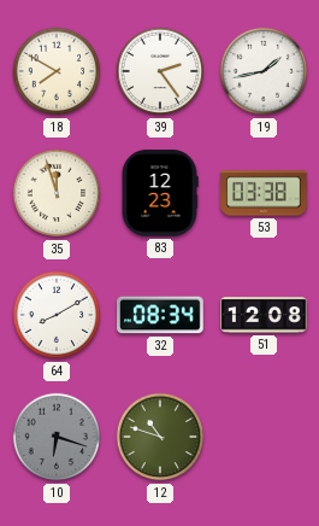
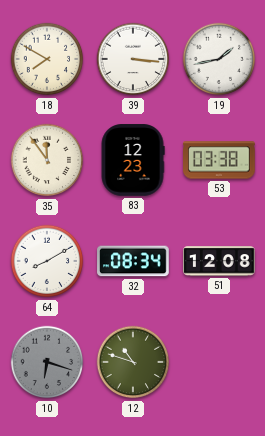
39: 2:24 -> 3:16
35: 11:57 -> 11:54
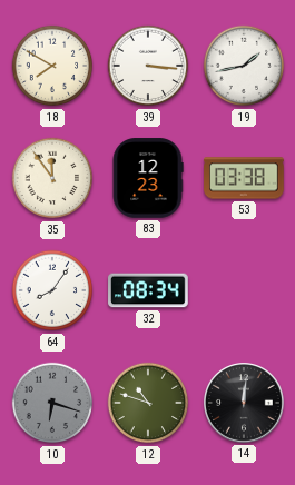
64: 8:10 -> 8:06
51: 12:08 -> none
14: none -> 12:01
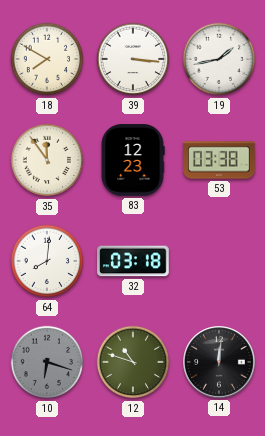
64: 8:06 -> 8:01
32: 08:34 -> 03:18
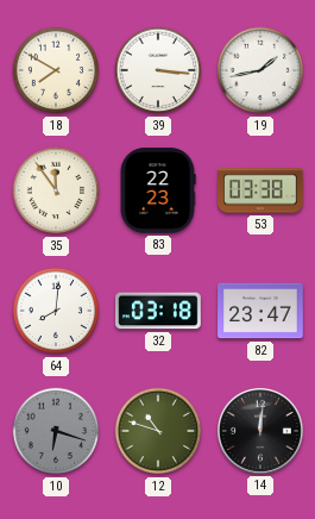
83: 12:23 -> 22:23
82: none -> 23:47
